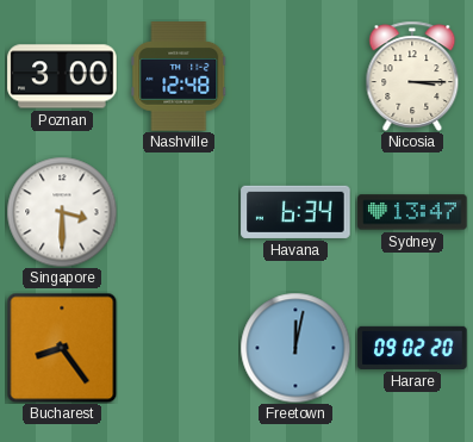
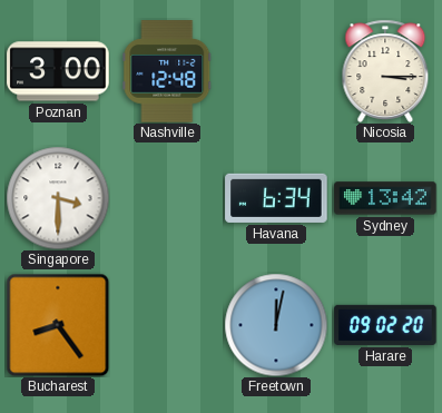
Sydney: 13:47 -> 13:42
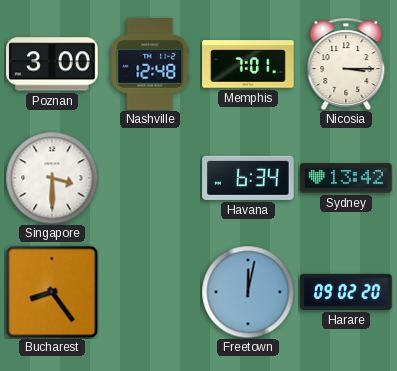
Memphis: none -> 7:01
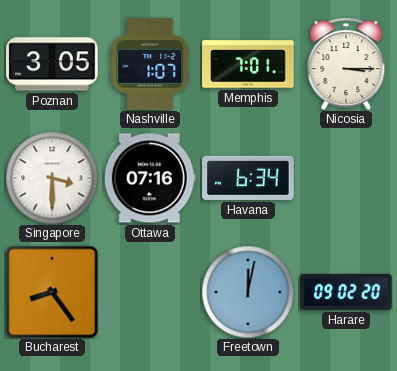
Poznan: 3:00 -> 3:05
Nashville: 12:48 -> 1:07
Ottawa: none -> 07:16
Sydney: 13:42 -> none
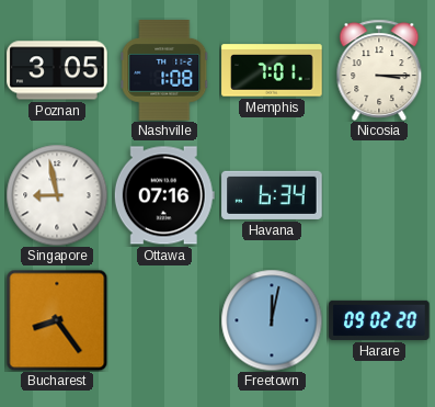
Nashville: 1:07 -> 1:08
Singapore: 3:30 -> 8:58
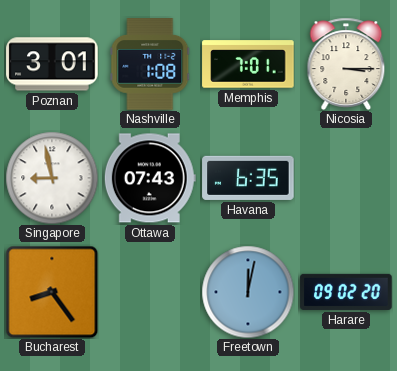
Poznan: 3:05 -> 3:01
Ottawa: 07:16 -> 07:43
Havana: 6:34 -> 6:35
